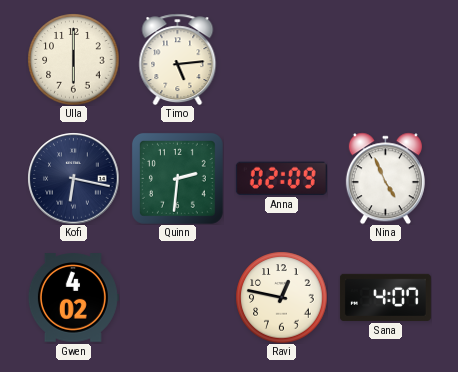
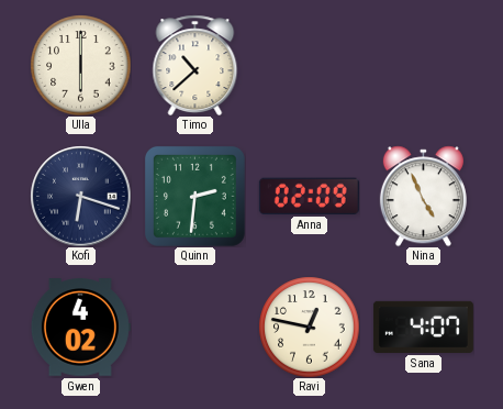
Timo: 5:14 -> 10:38
Kofi: 6:17 -> 6:18
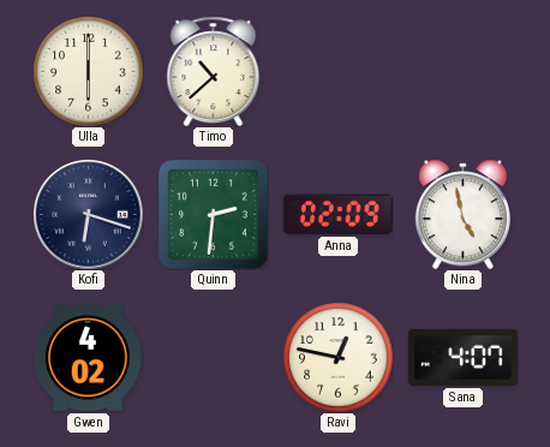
Nina: 4:56 -> 4:58
